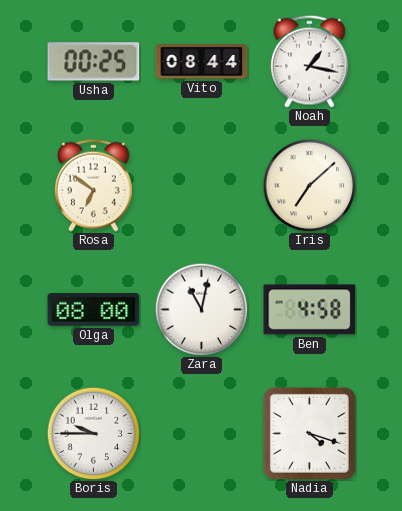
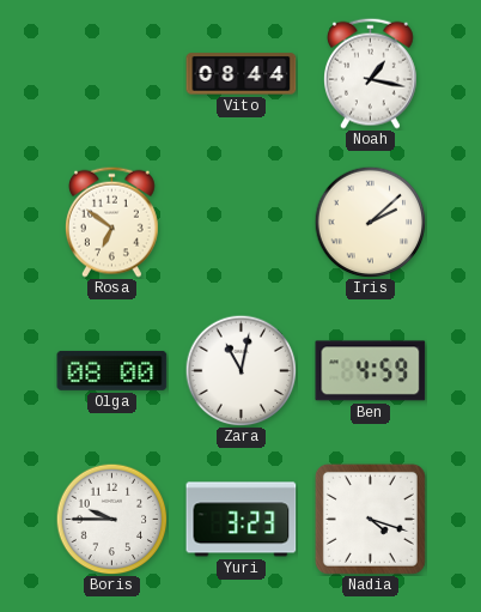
Usha: 00:25 -> none
Iris: 7:08 -> 2:08
Ben: 4:58 -> 4:59
Yuri: none -> 3:23
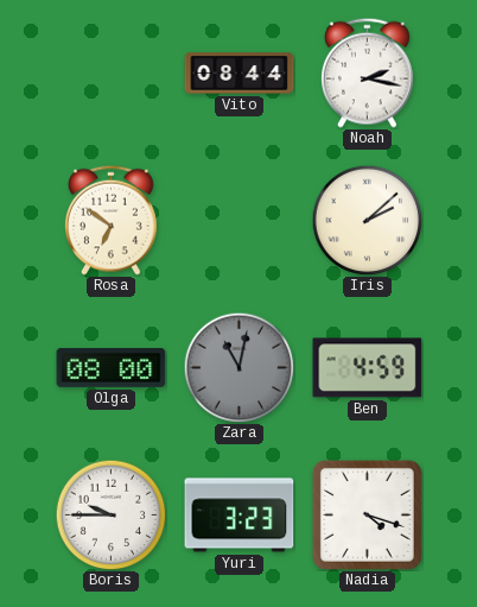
Noah: 1:17 -> 2:17
Zara dial: white -> grey
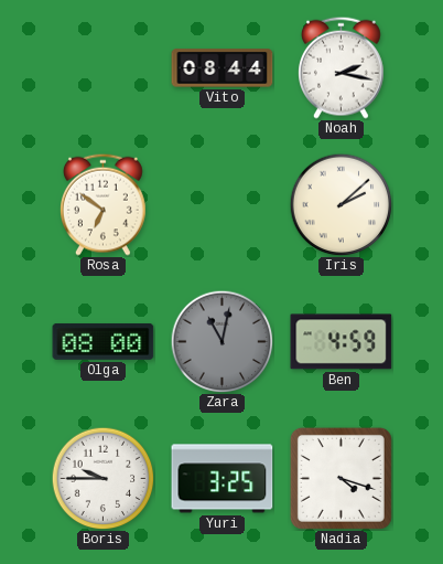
Yuri: 3:23 -> 3:25
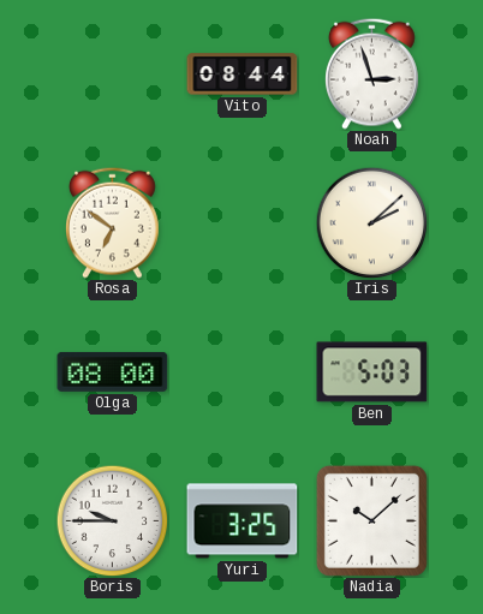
Noah: 2:17 -> 2:57
Zara: 11:02 -> none
Ben: 4:59 -> 5:03
Nadia: 4:18 -> 10:08
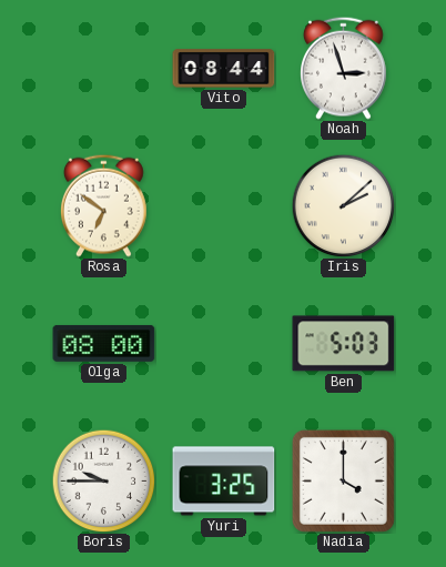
Nadia: 10:08 -> 4:00
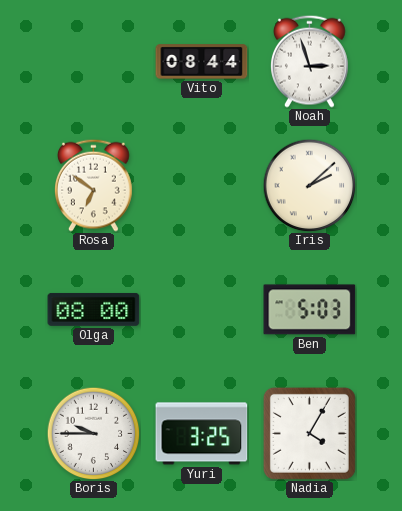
Nadia: 4:00 -> 4:05
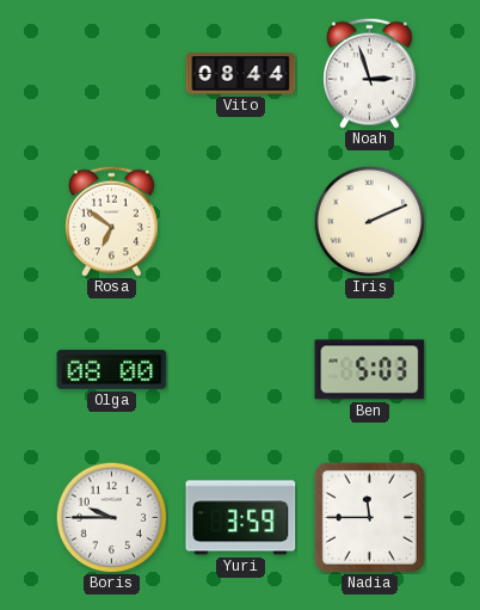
Iris: 2:08 -> 2:11
Yuri: 3:25 -> 3:59
Nadia: 4:05 -> 11:45
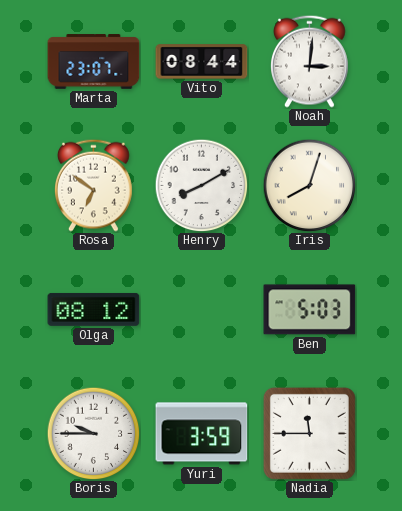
Marta: none -> 23:07
Noah: 2:57 -> 3:01
Henry: none -> 8:10
Iris: 2:11 -> 8:03
Olga: 08:00 -> 08:12
